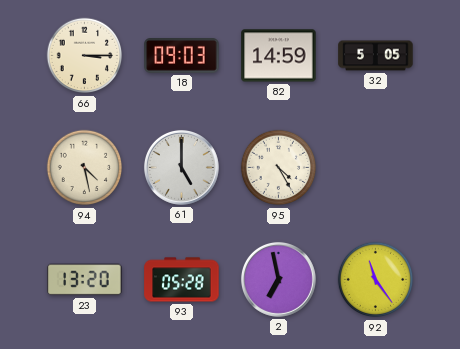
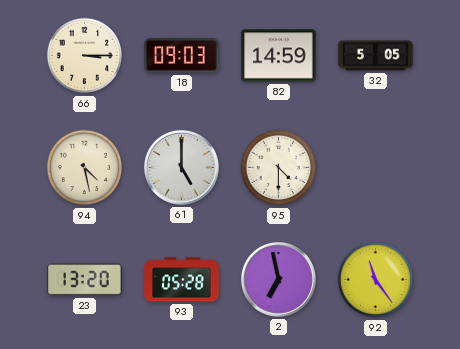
95: 4:25 -> 4:30
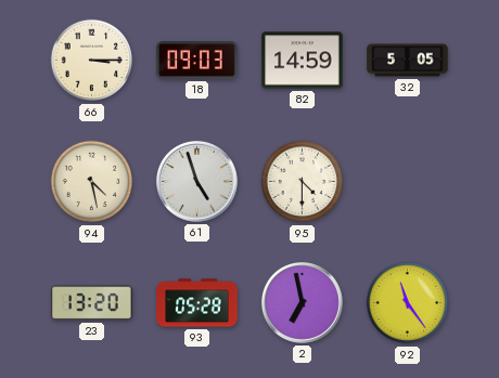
61: 5:00 -> 4:57
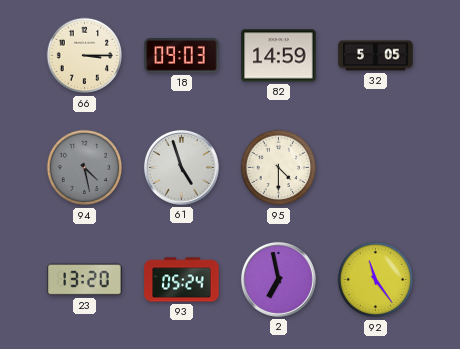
94 dial: cream -> grey
93: 05:28 -> 05:24
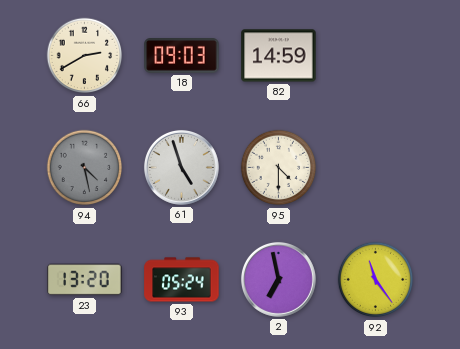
66: 3:15 -> 2:40
32: 5:05 -> none
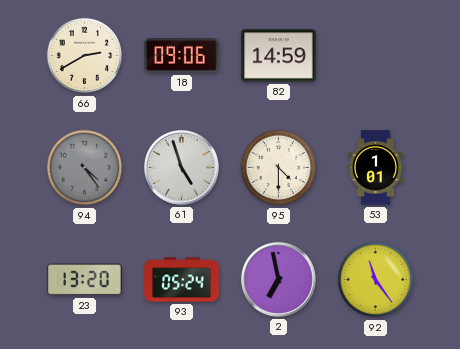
18: 09:03 -> 09:06
94: 4:28 -> 4:24
53: none -> 1:01
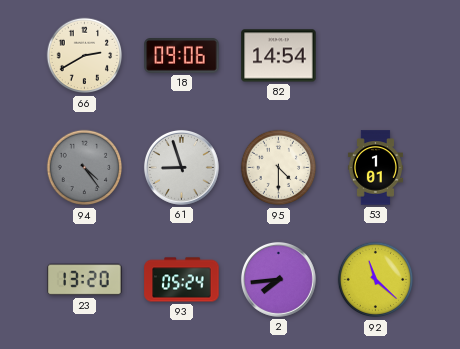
82: 14:59 -> 14:54
61: 4:57 -> 8:57
2: 6:58 -> 7:44
92: 11:24 -> 11:22
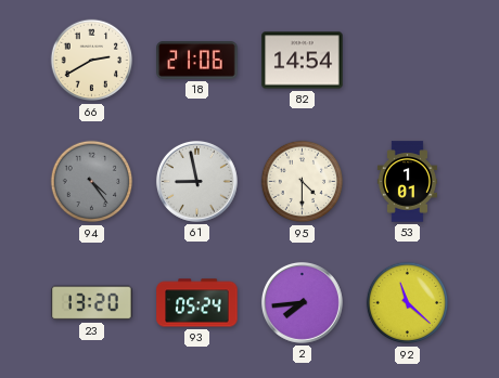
18: 09:06 -> 21:06
61: 8:57 -> 8:58
